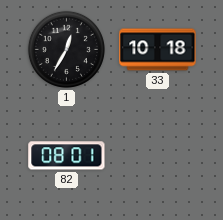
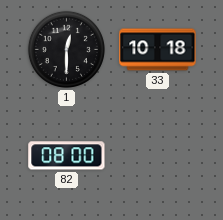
1: 12:35 -> 12:30
82: 08:01 -> 08:00
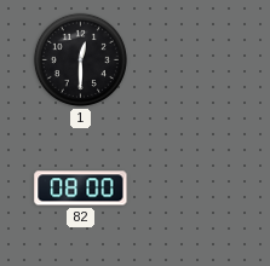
33: 10:18 -> none
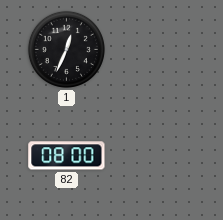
1: 12:30 -> 12:34
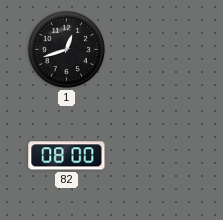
1: 12:34 -> 12:42
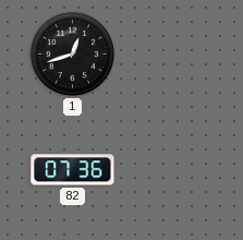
82: 08:00 -> 07:36
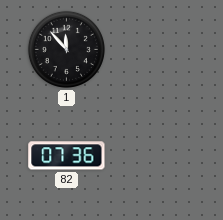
1: 12:42 -> 11:53
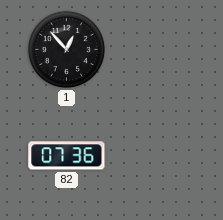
1: 11:53 -> 12:53
